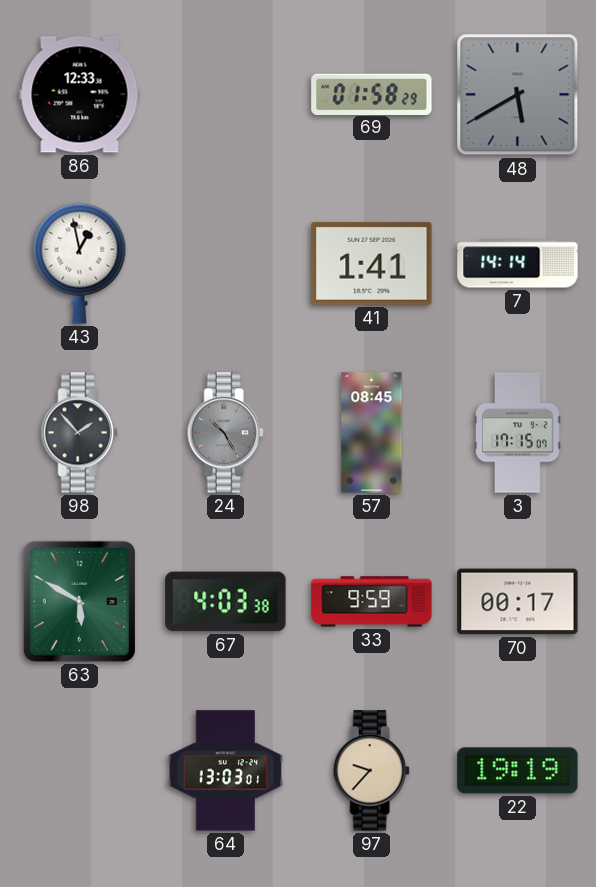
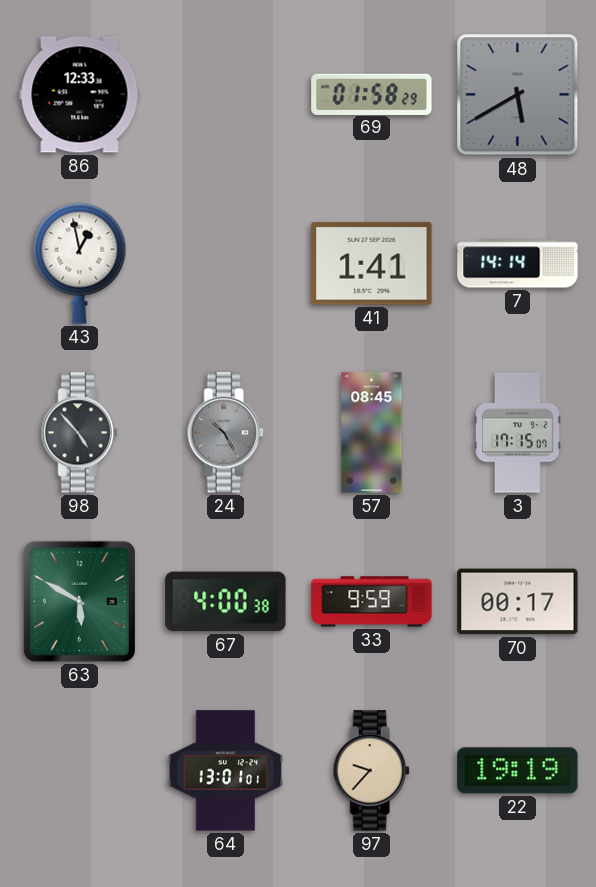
98: 1:53 -> 4:53
67: 4:03 -> 4:00
64: 13:03 -> 13:01
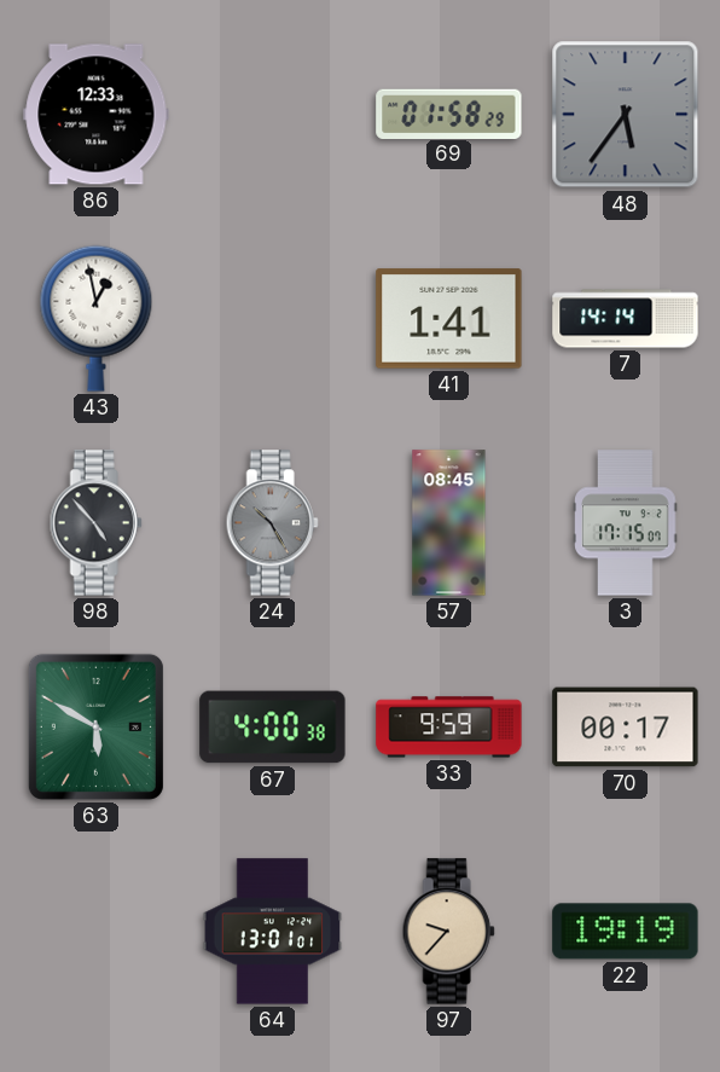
48: 5:40 -> 5:36
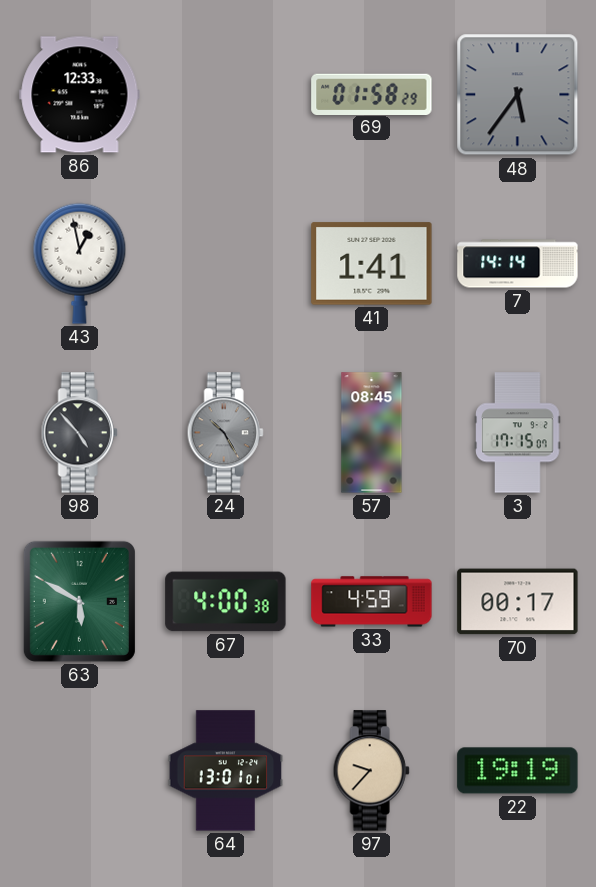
33: 9:59 -> 4:59
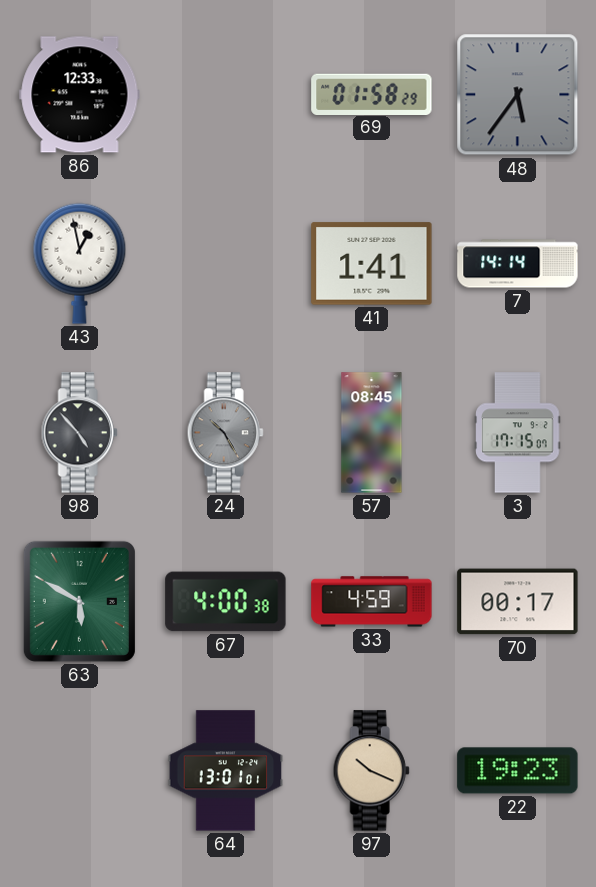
97: 9:37 -> 10:19
22: 19:19 -> 19:23
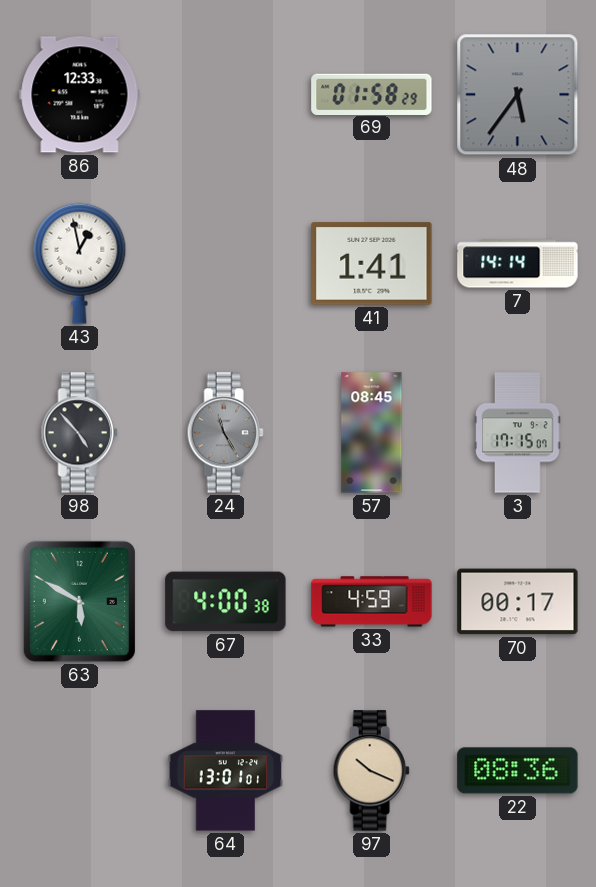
24: 10:25 -> 11:25
22: 19:23 -> 08:36
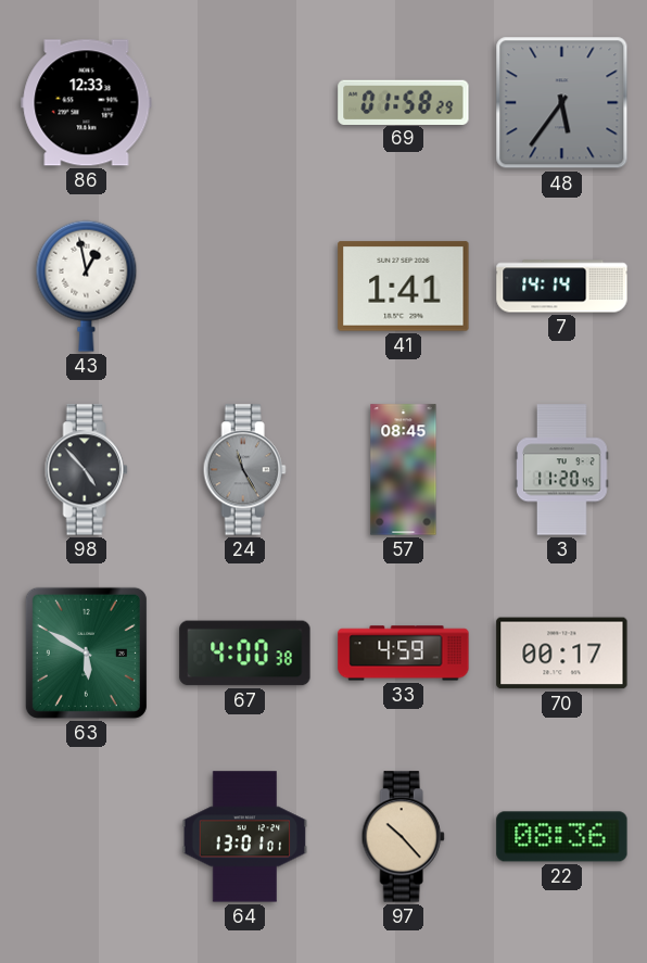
3: 17:15 -> 11:20
97: 10:19 -> 10:23
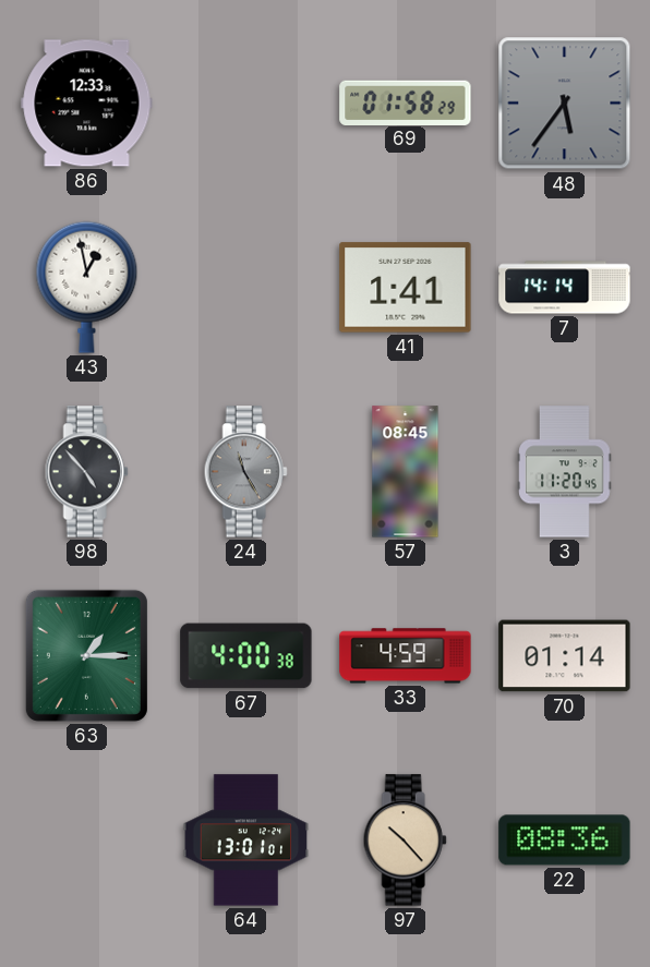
63: 5:50 -> 1:15
70: 00:17 -> 01:14
